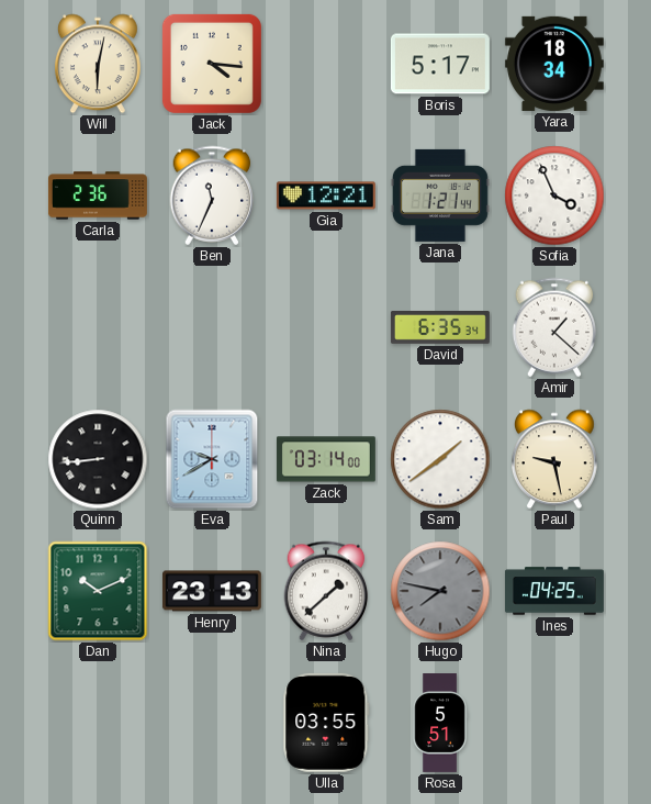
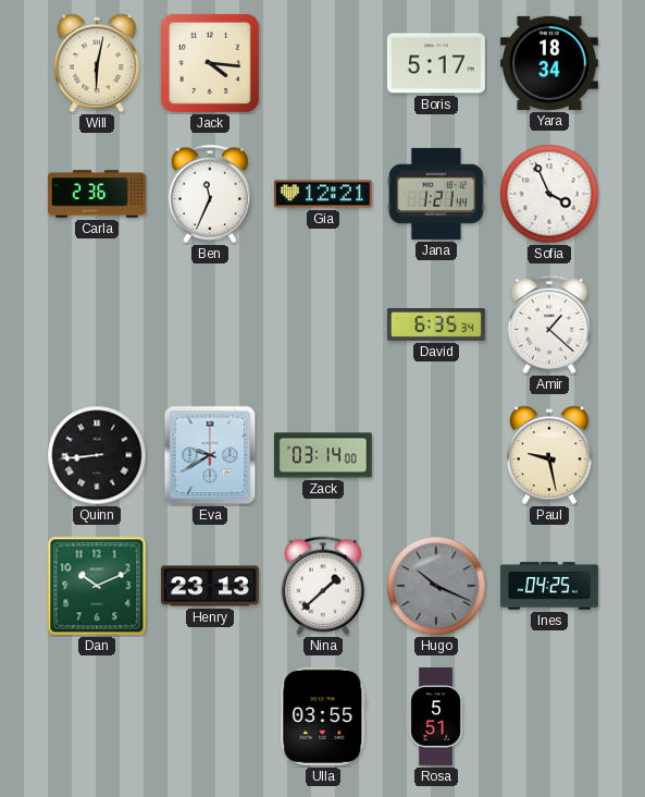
Sam: 1:39 -> none
Hugo: 7:47 -> 10:19
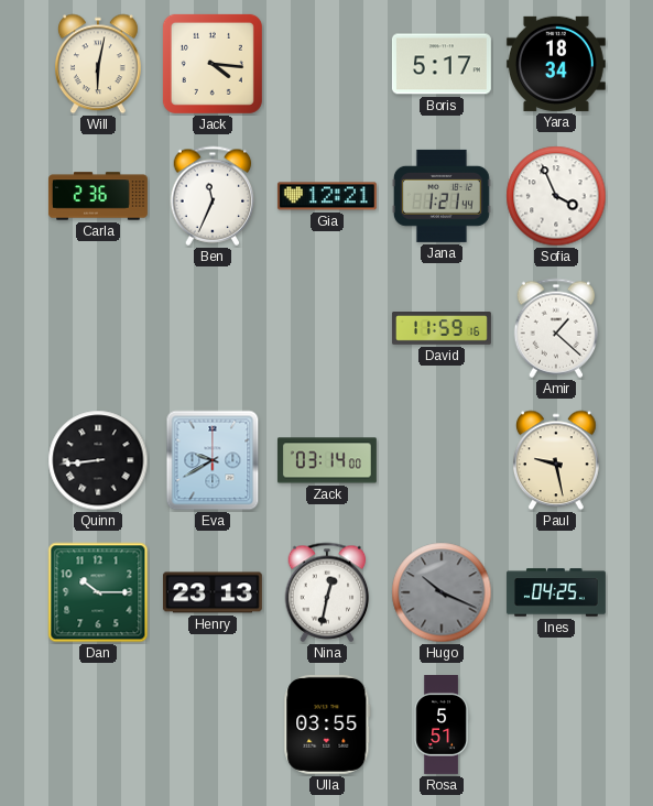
David: 6:35 -> 11:59
Dan: 10:11 -> 10:15
Nina: 1:38 -> 12:32
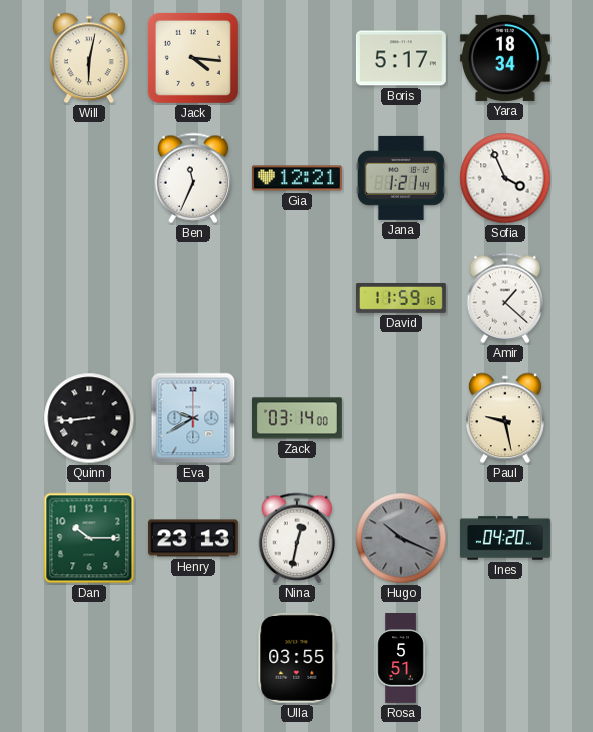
Carla: 2:36 -> none
Ines: 04:25 -> 04:20
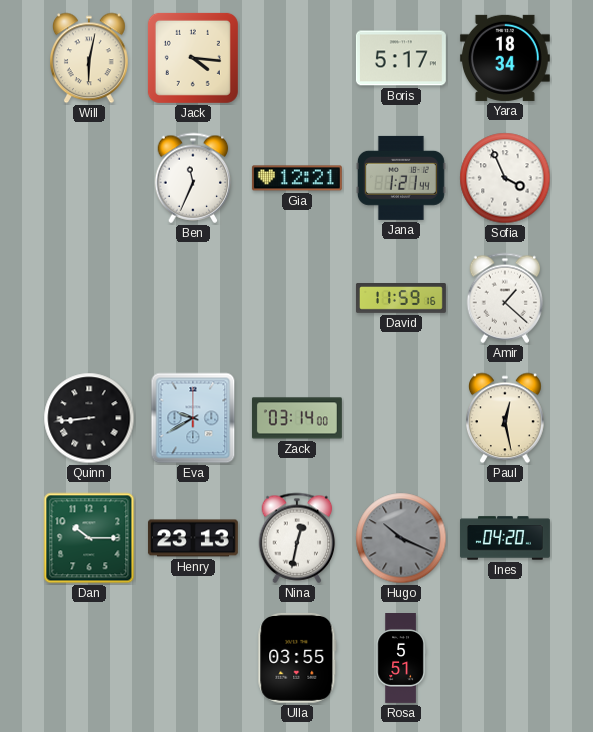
Paul: 9:28 -> 12:28
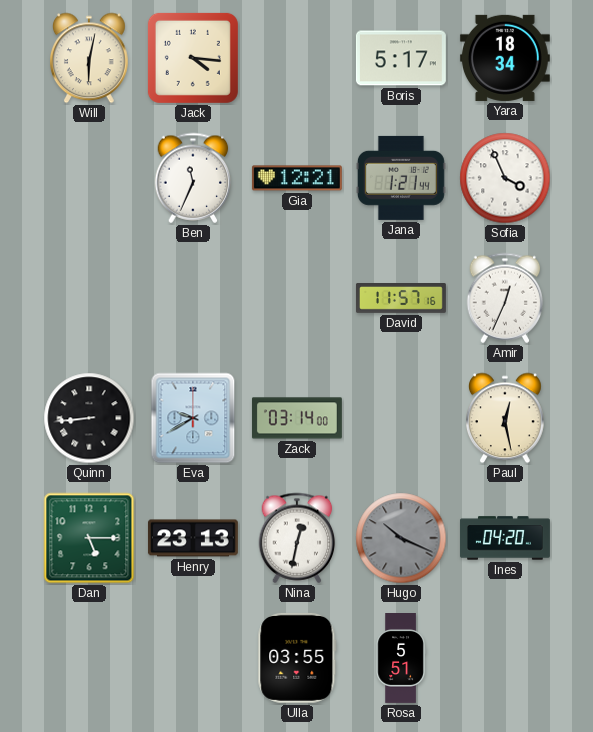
David: 11:59 -> 11:57
Amir: 1:22 -> 12:34
Dan: 10:15 -> 5:15
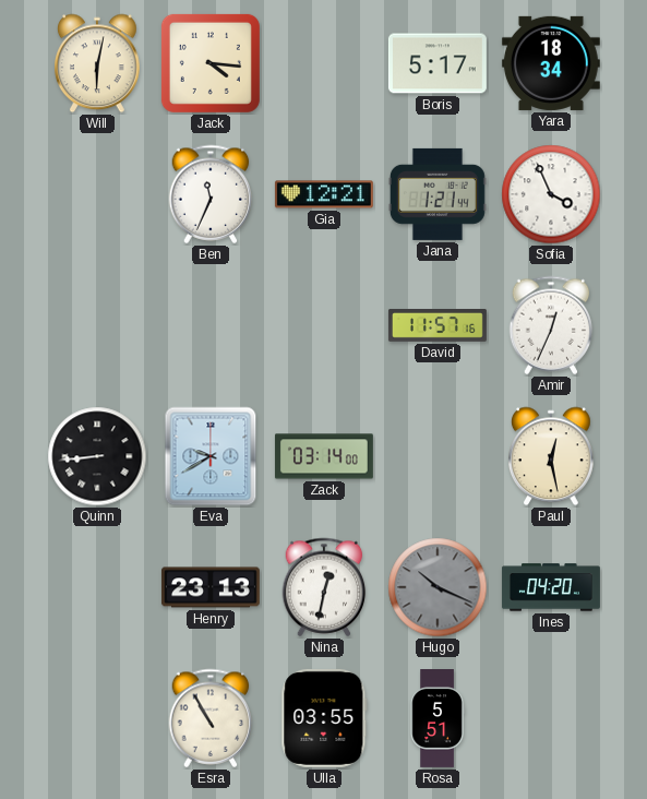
Dan: 5:15 -> none
Esra: none -> 10:55
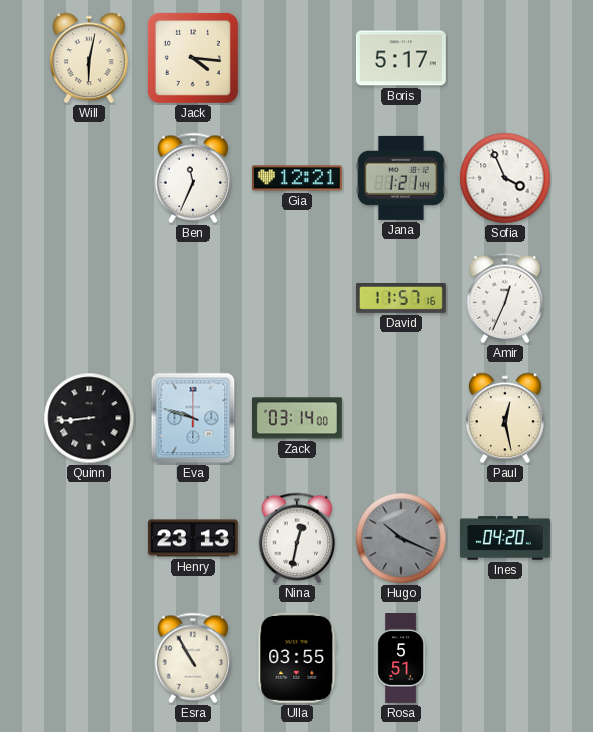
Yara: 18:34 -> none
Eva: 9:40 -> 9:48
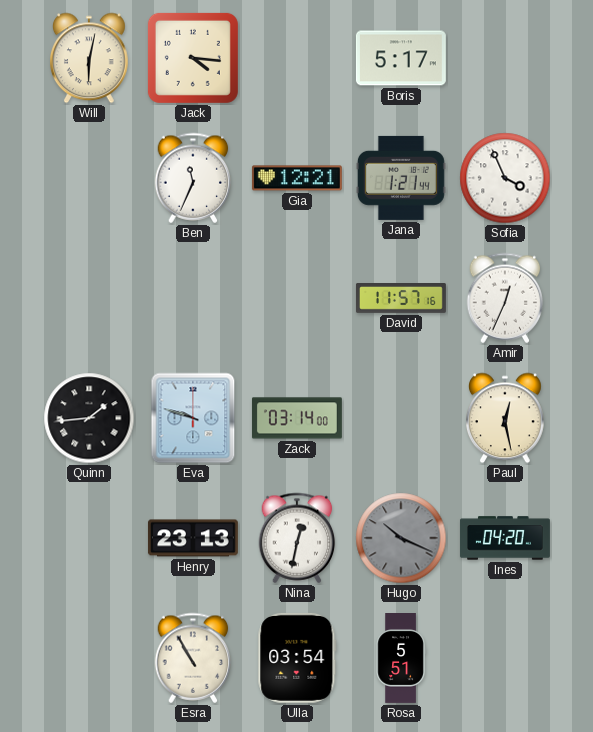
Quinn: 8:44 -> 1:44
Ulla: 03:55 -> 03:54
